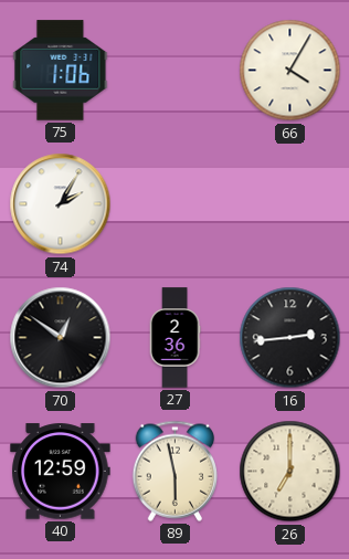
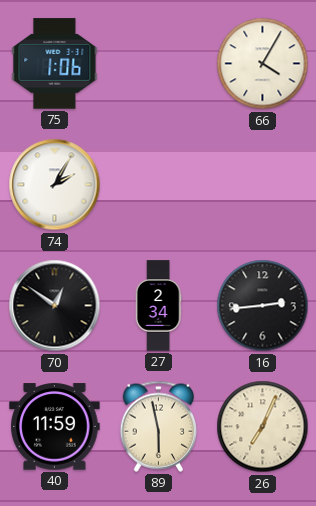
27: 2:36 -> 2:34
40: 12:59 -> 11:59
26: 7:00 -> 7:04
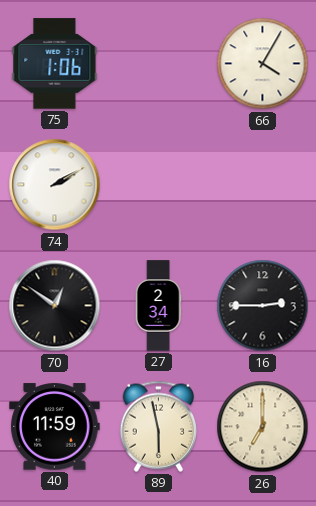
74: 2:05 -> 2:10
16: 2:44 -> 2:45
26: 7:04 -> 7:00
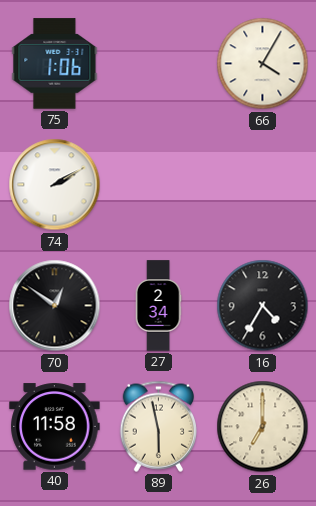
16: 2:45 -> 4:35
40: 11:59 -> 11:58
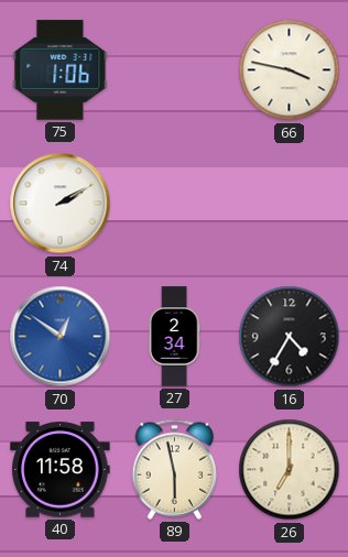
66: 4:05 -> 3:47
70 dial: black -> blue
